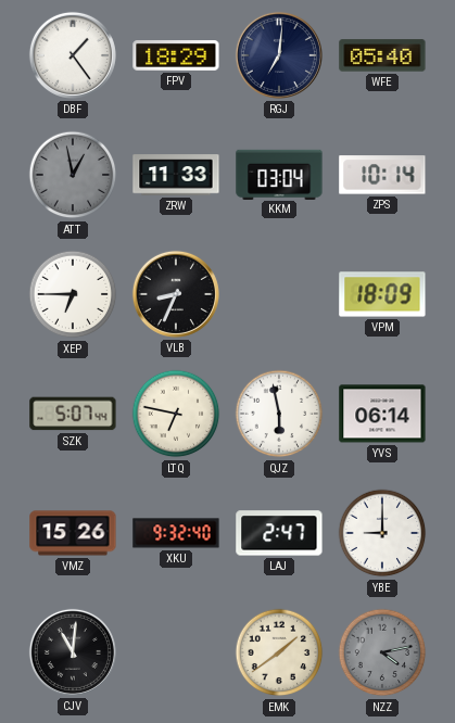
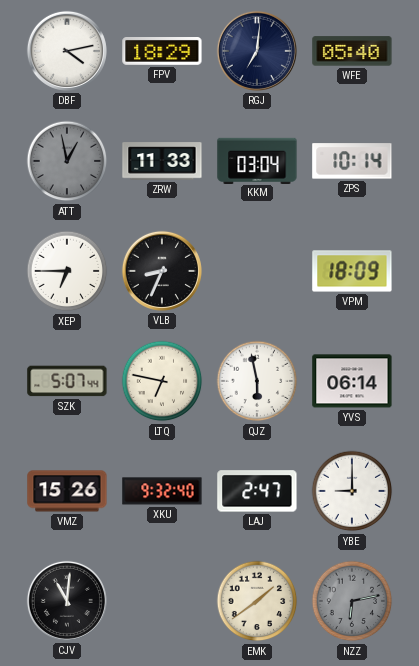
DBF: 1:24 -> 4:13
NZZ: 4:13 -> 6:13
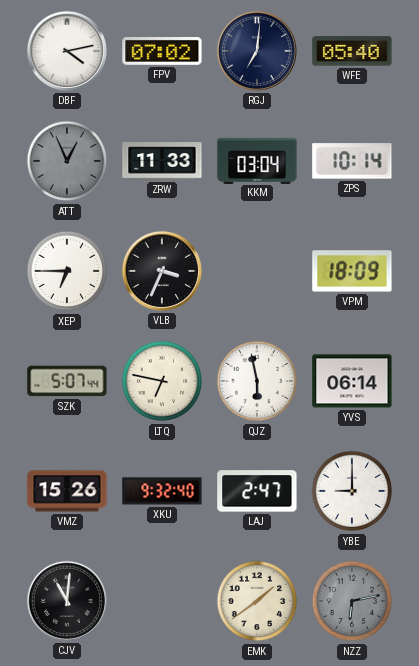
FPV: 18:29 -> 07:02
ATT: 12:58 -> 12:56
VLB: 8:34 -> 3:34
